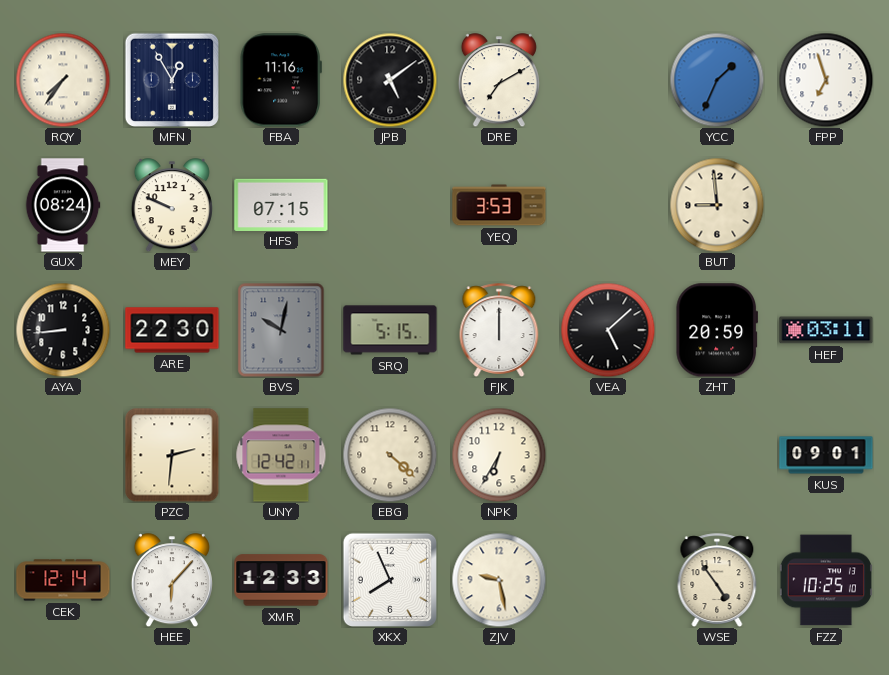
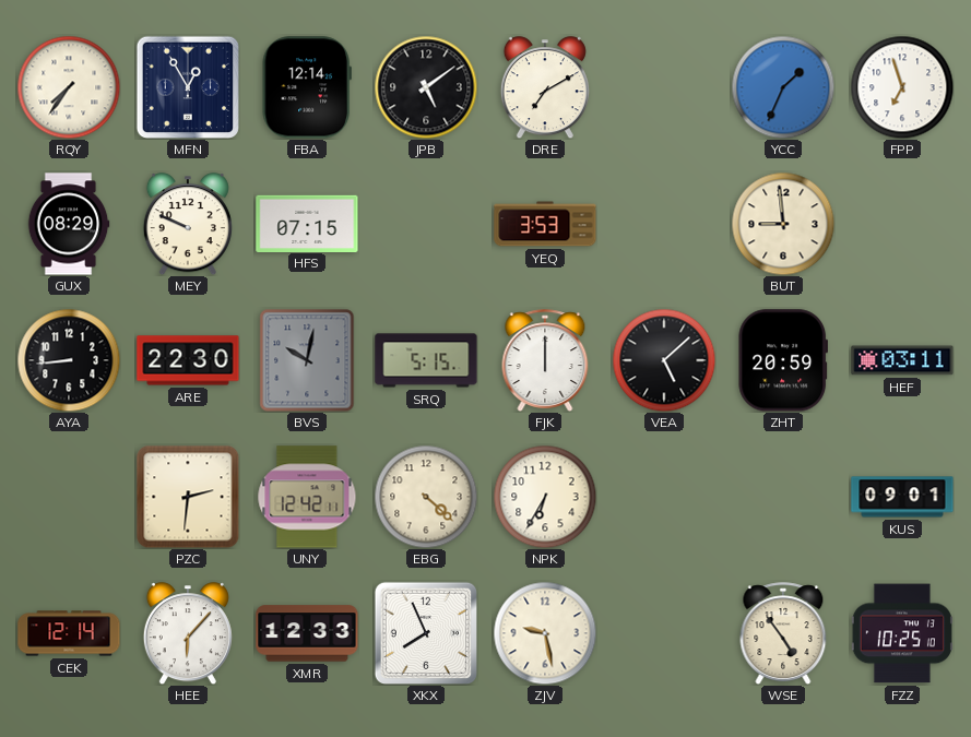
FBA: 11:16 -> 12:14
GUX: 08:24 -> 08:29
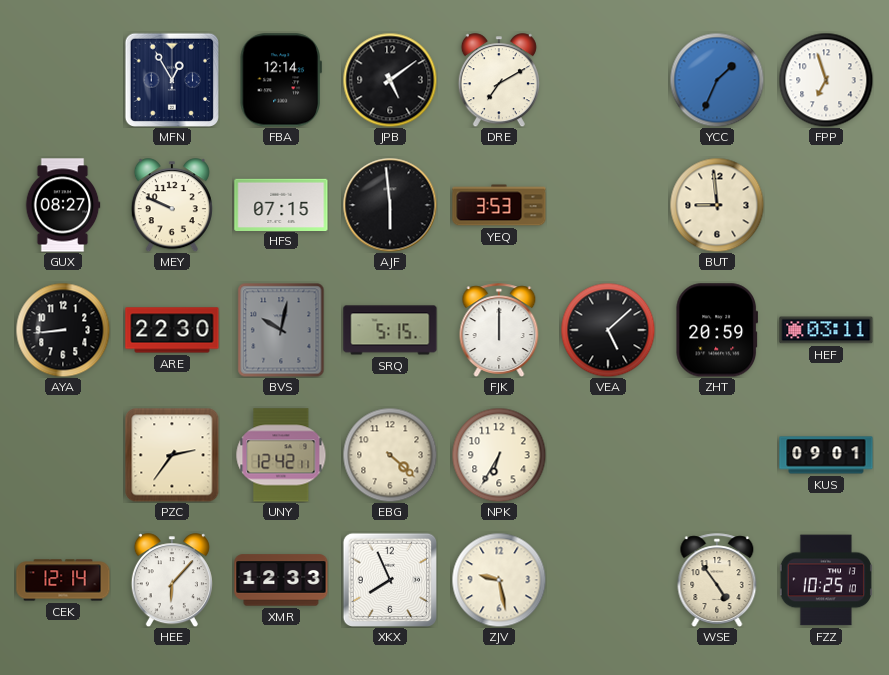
RQY: 7:36 -> none
GUX: 08:29 -> 08:27
AJF: none -> 5:59
PZC: 2:31 -> 2:36
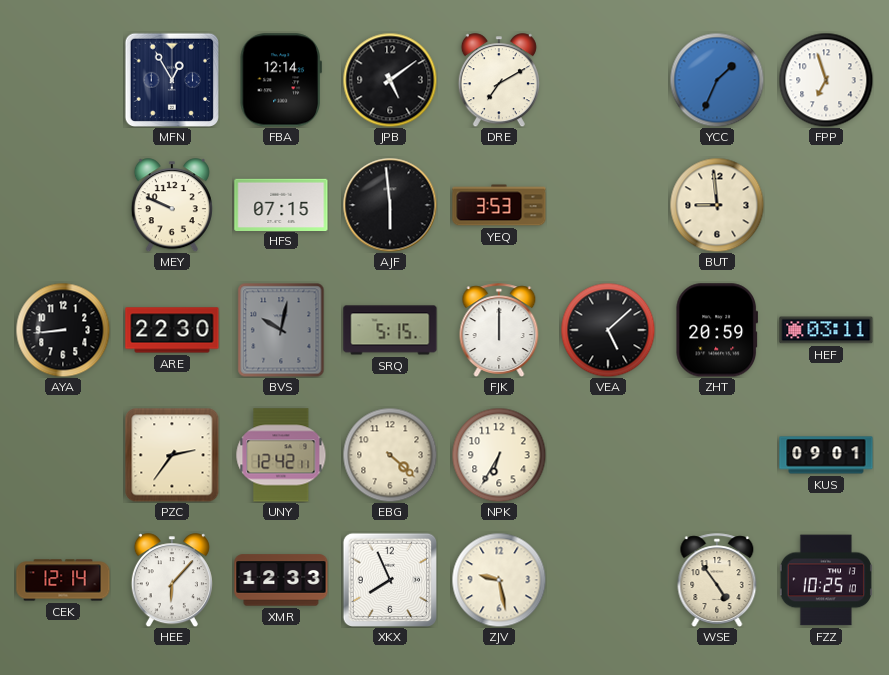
GUX: 08:27 -> none
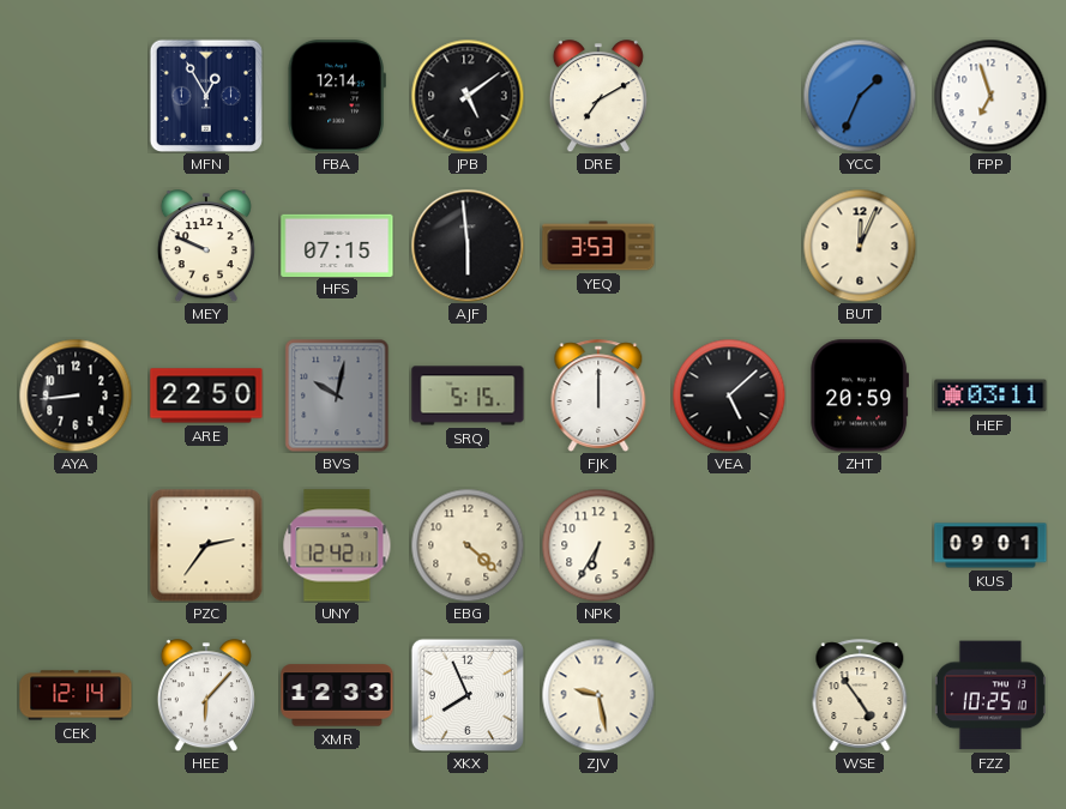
BUT: 8:59 -> 12:04
ARE: 22:30 -> 22:50
